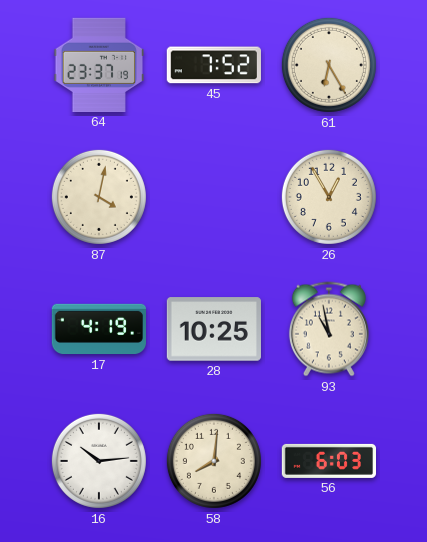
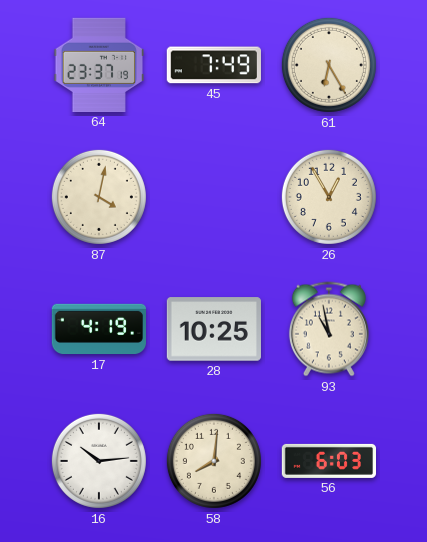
45: 7:52 -> 7:49
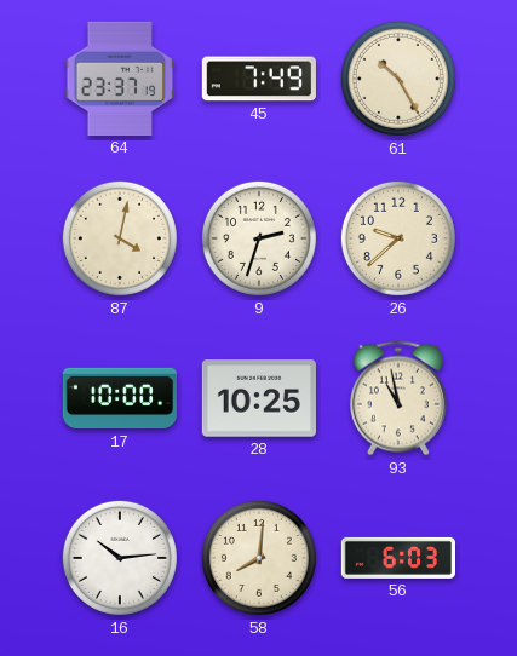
61: 6:25 -> 10:25
9: none -> 2:33
26: 12:55 -> 9:38
17: 4:19 -> 10:00
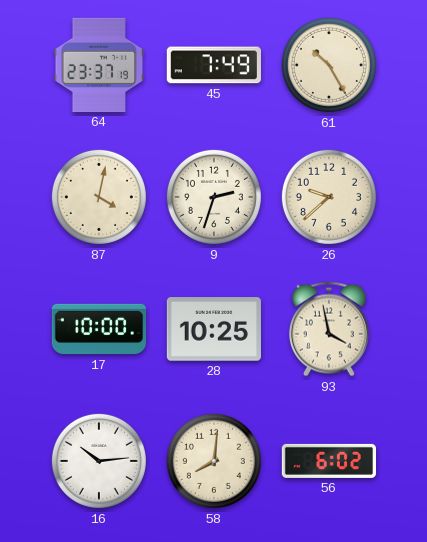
93: 10:58 -> 3:58
56: 6:03 -> 6:02
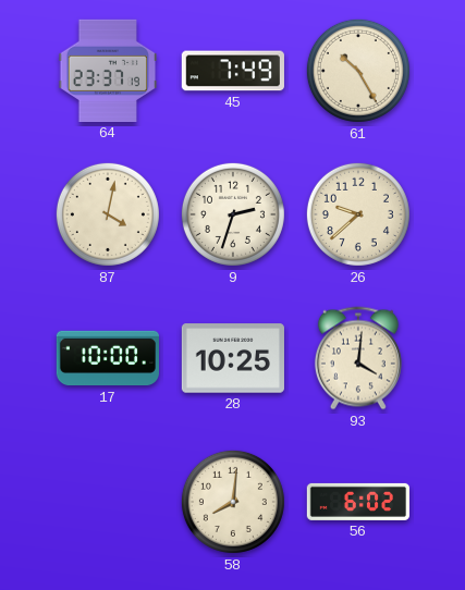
93: 3:58 -> 4:01
16: 10:14 -> none
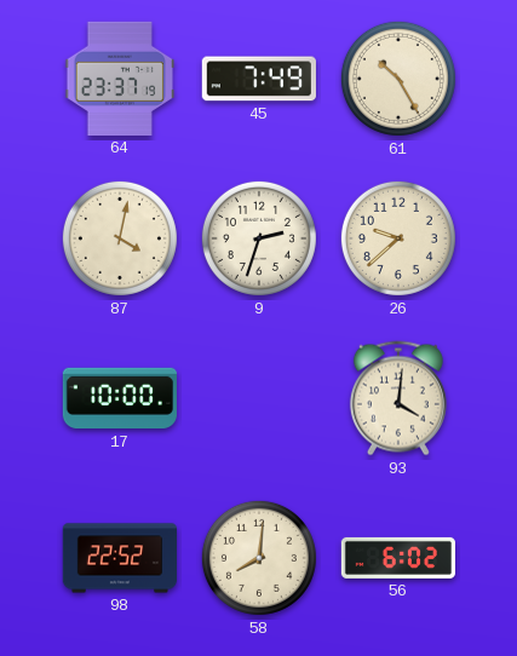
28: 10:25 -> none
98: none -> 22:52
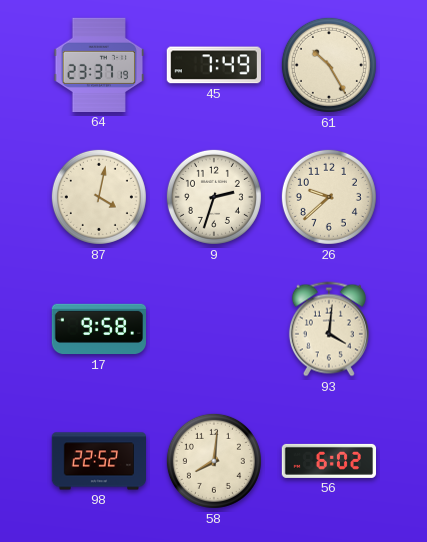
17: 10:00 -> 9:58
